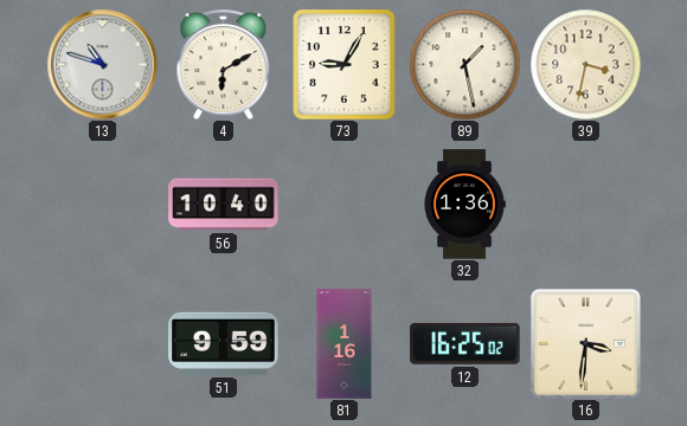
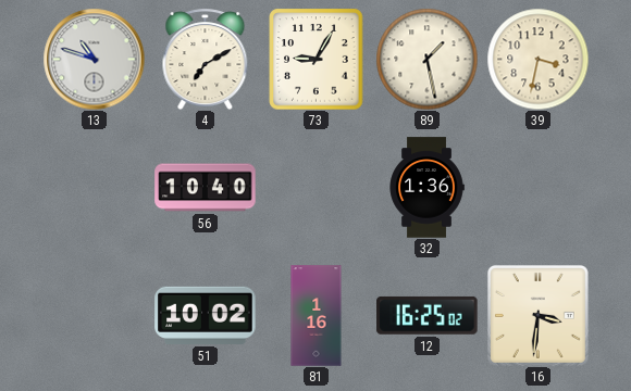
4: 6:10 -> 7:10
51: 9:59 -> 10:02
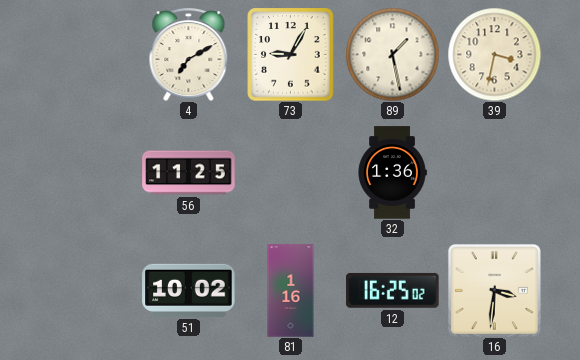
13: 10:48 -> none
56: 10:40 -> 11:25
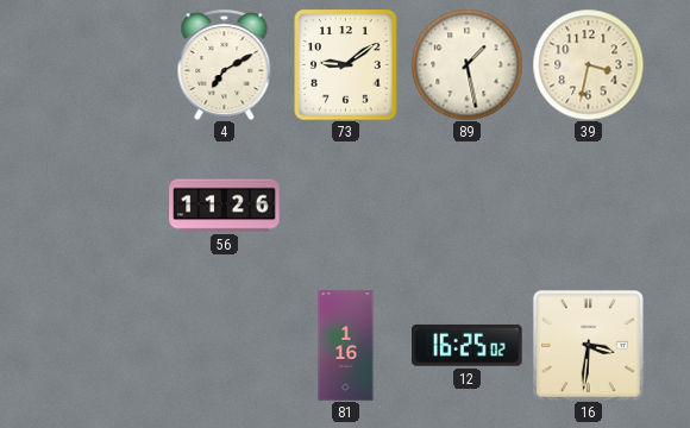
73: 9:05 -> 9:09
56: 11:25 -> 11:26
32: 1:36 -> none
51: 10:02 -> none
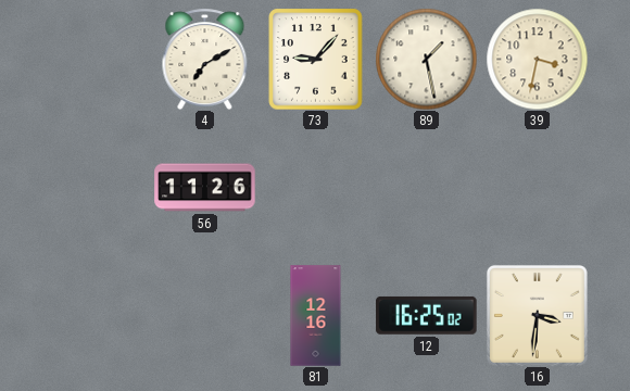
73: 9:09 -> 9:07
81: 1:16 -> 12:16
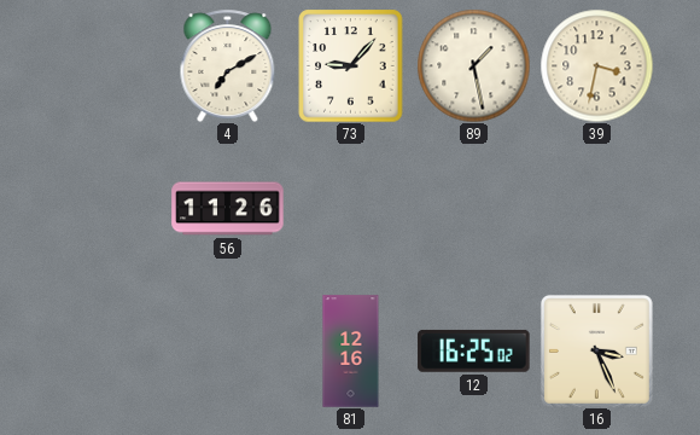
16: 3:31 -> 3:26
